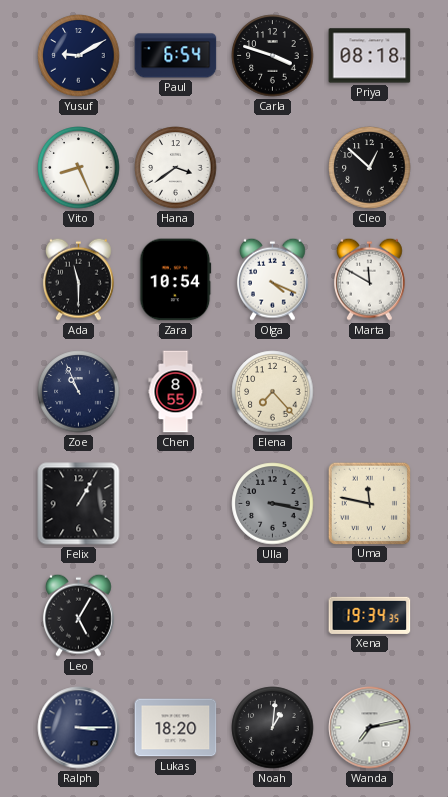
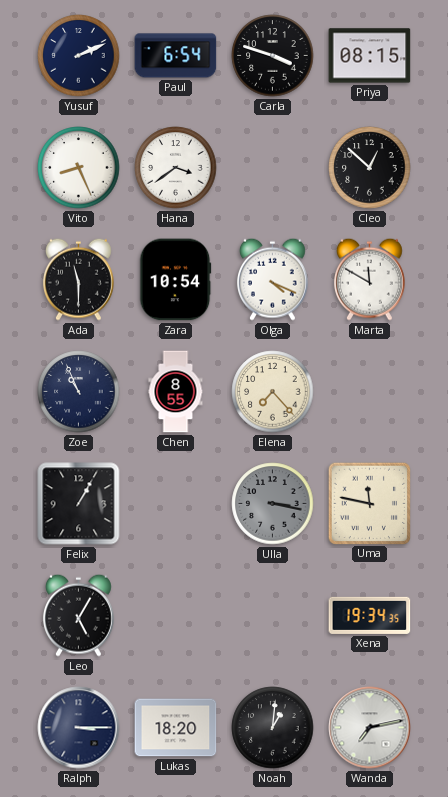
Yusuf: 9:10 -> 2:11
Priya: 08:18 -> 08:15
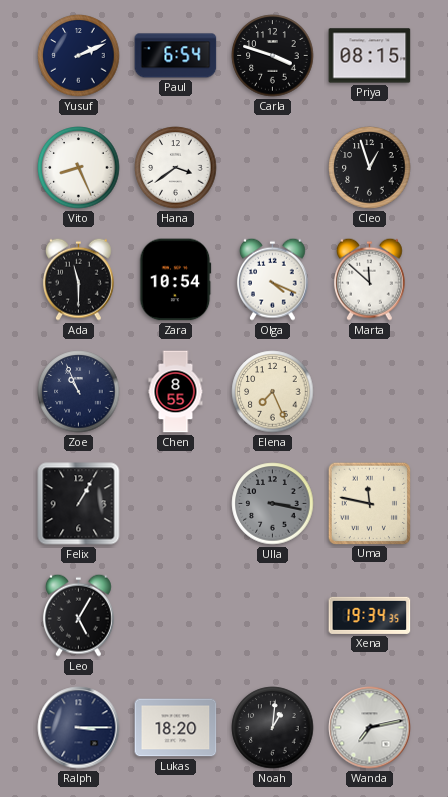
Cleo: 12:52 -> 12:57
Marta: 11:50 -> 11:52
Elena: 7:23 -> 7:26
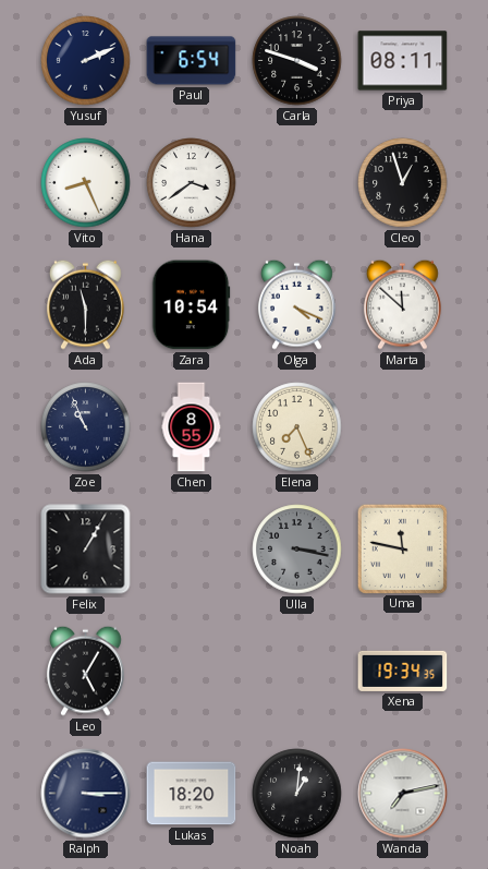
Priya: 08:15 -> 08:11
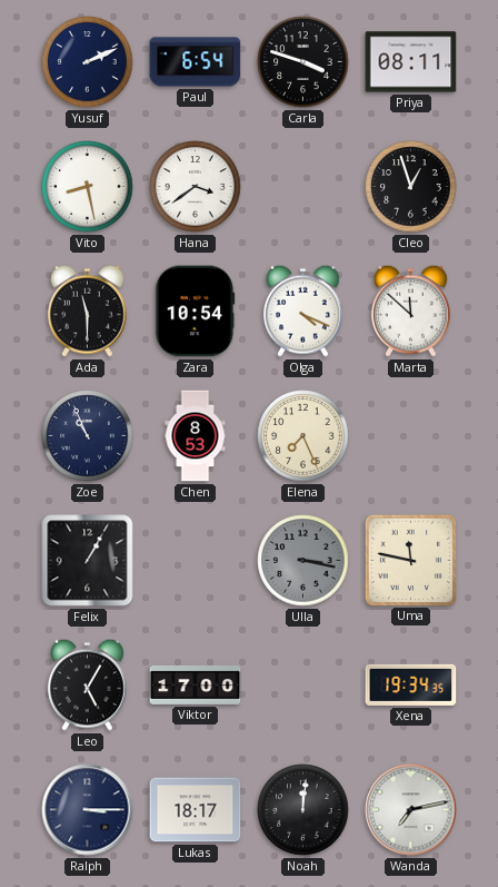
Vito: 8:26 -> 8:28
Chen: 8:55 -> 8:53
Viktor: none -> 17:00
Lukas: 18:20 -> 18:17
Noah: 1:01 -> 12:01
